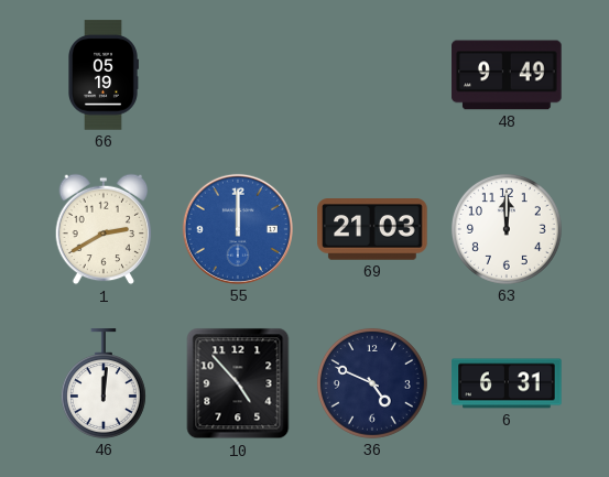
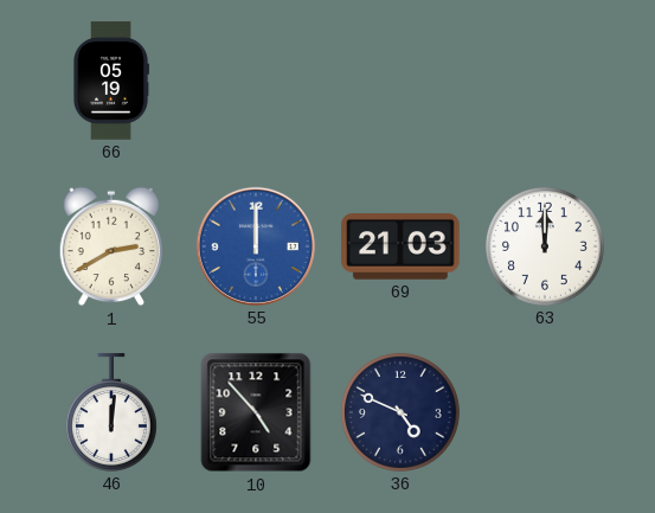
48: 9:49 -> none
6: 6:31 -> none
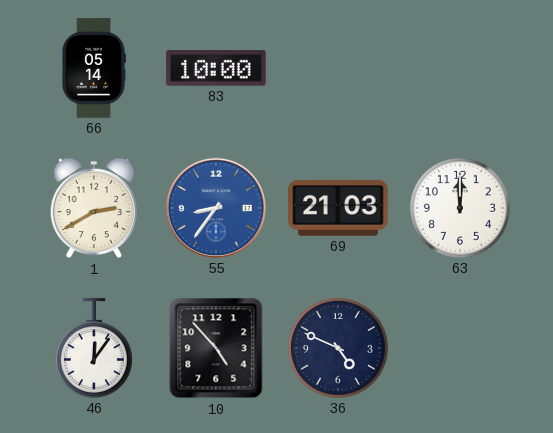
66: 05:19 -> 05:14
83: none -> 10:00
55: 12:00 -> 8:36
46: 12:01 -> 12:06
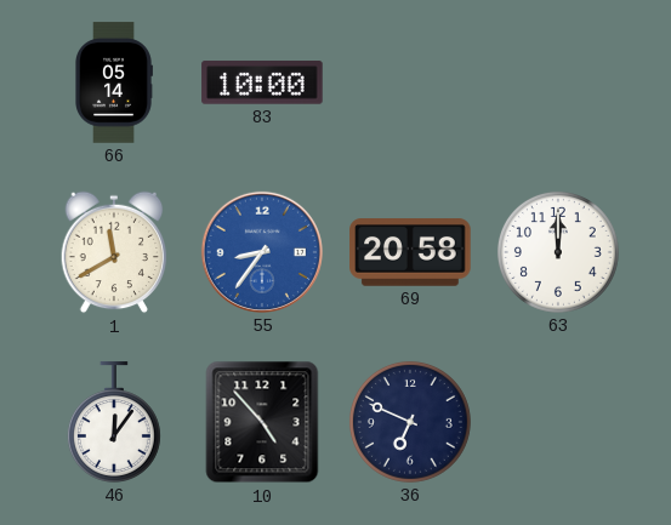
1: 2:40 -> 11:40
69: 21:03 -> 20:58
36: 4:49 -> 6:49
